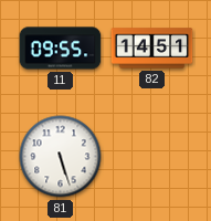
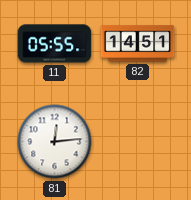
11: 09:55 -> 05:55
81: 5:27 -> 12:14
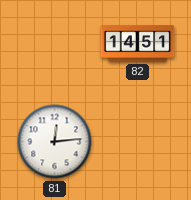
11: 05:55 -> none
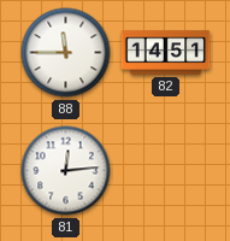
88: none -> 11:45
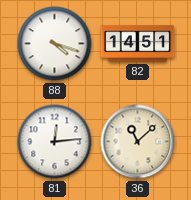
88: 11:45 -> 4:18
36: none -> 11:08
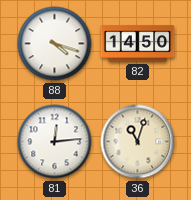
82: 14:51 -> 14:50
36: 11:08 -> 11:03
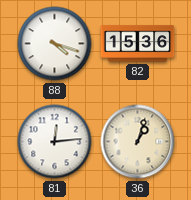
82: 14:50 -> 15:36
36: 11:03 -> 1:03
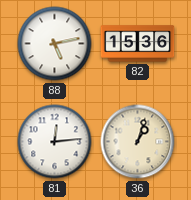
88: 4:18 -> 5:13
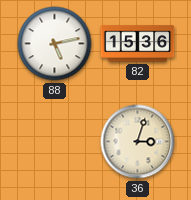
81: 12:14 -> none
36: 1:03 -> 3:03
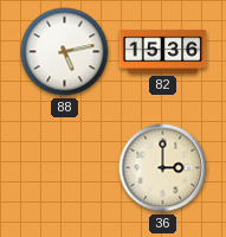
36: 3:03 -> 3:00
